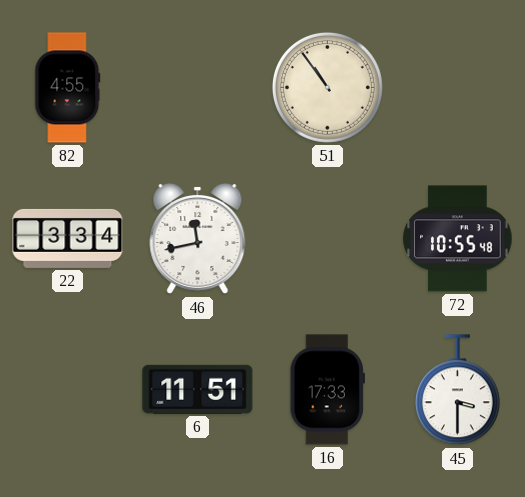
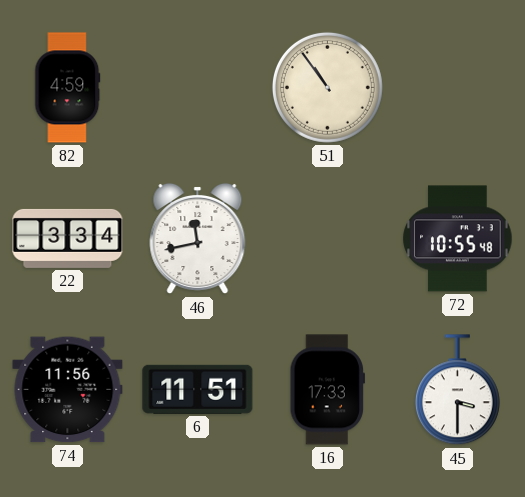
82: 4:55 -> 4:59
74: none -> 11:56
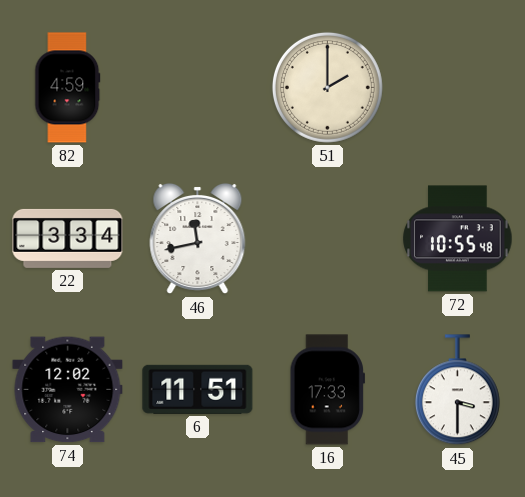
51: 10:54 -> 2:00
74: 11:56 -> 12:02
